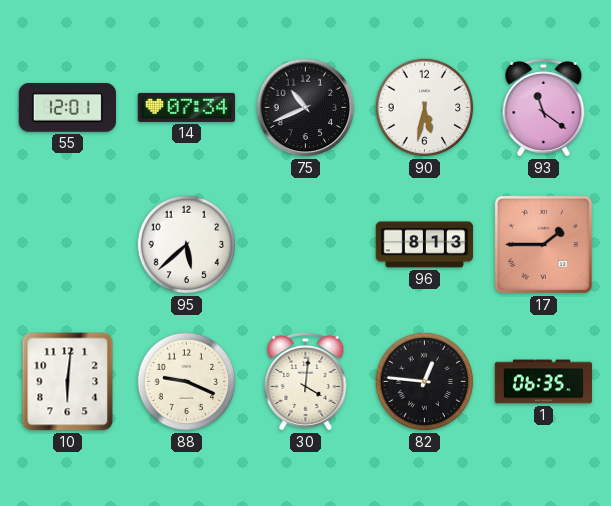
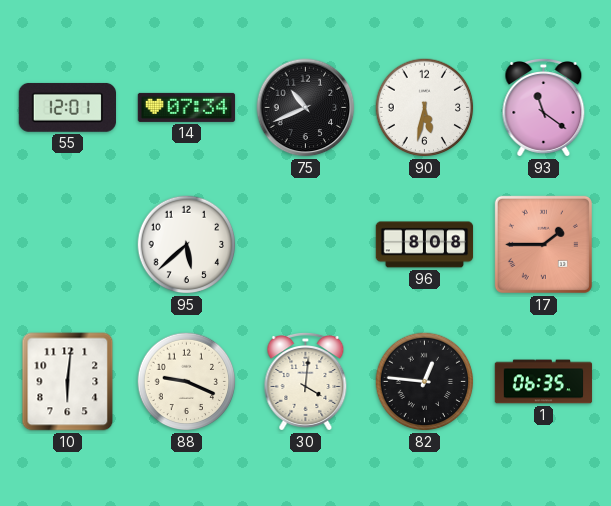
96: 8:13 -> 8:08
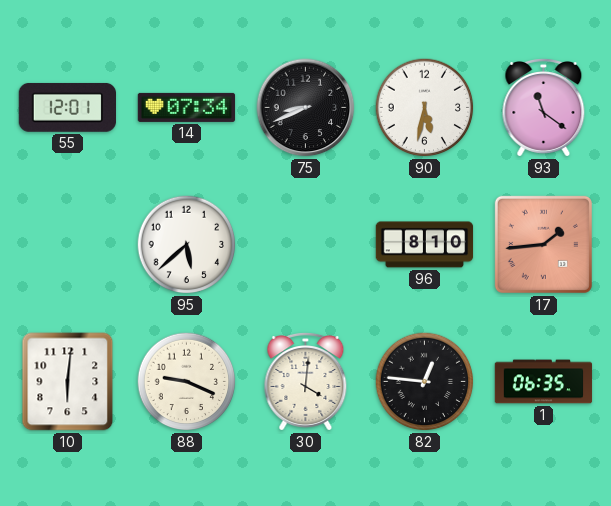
75: 10:41 -> 8:41
96: 8:08 -> 8:10
17: 1:45 -> 1:44
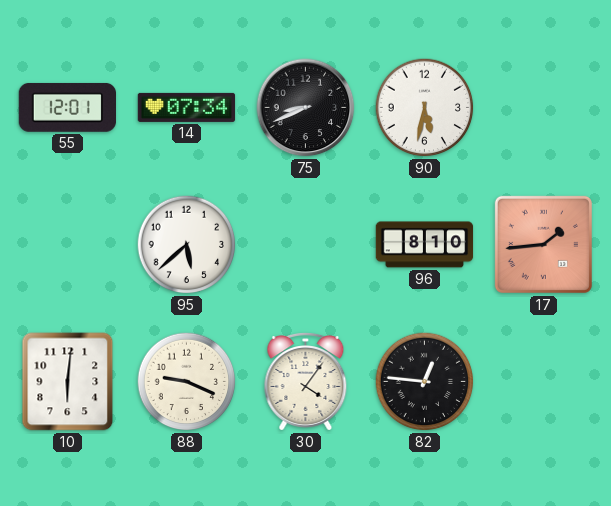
93: 11:21 -> none
30: 4:01 -> 4:06
1: 06:35 -> none
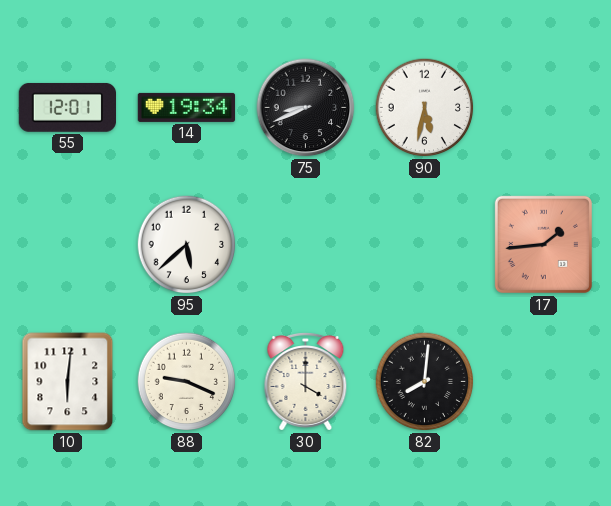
14: 07:34 -> 19:34
96: 8:10 -> none
30: 4:06 -> 4:00
82: 12:46 -> 8:01
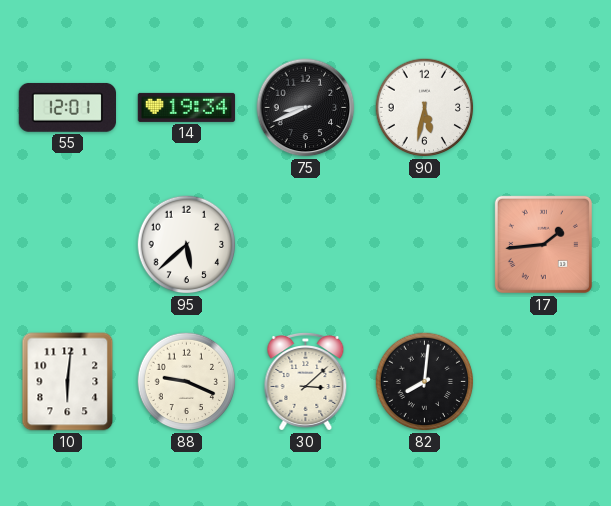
30: 4:00 -> 3:08
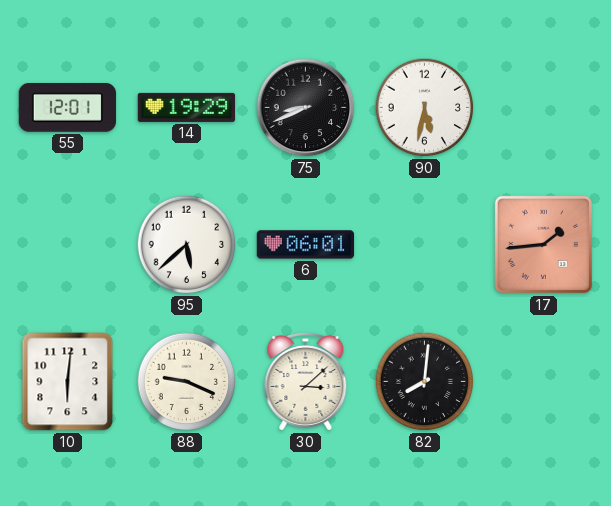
14: 19:34 -> 19:29
6: none -> 06:01
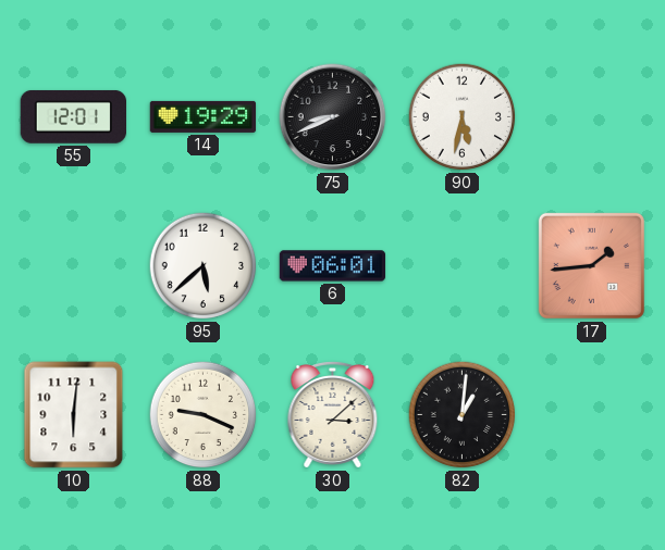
82: 8:01 -> 1:01
